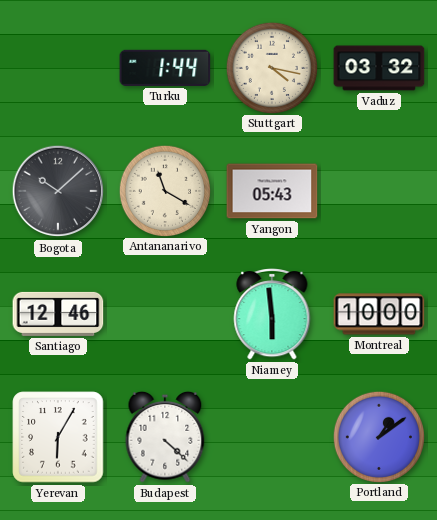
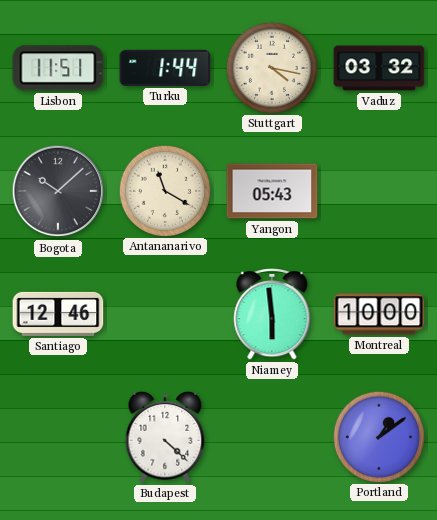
Lisbon: none -> 11:51
Yerevan: 6:05 -> none
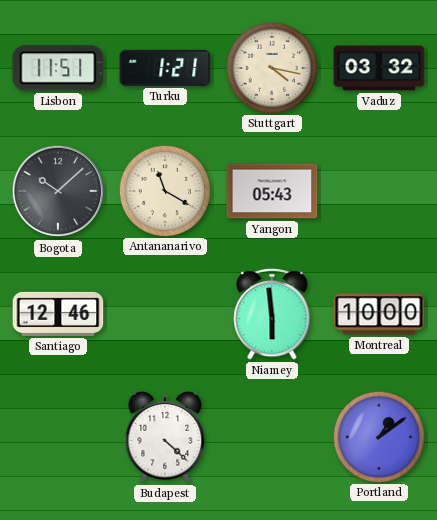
Turku: 1:44 -> 1:21
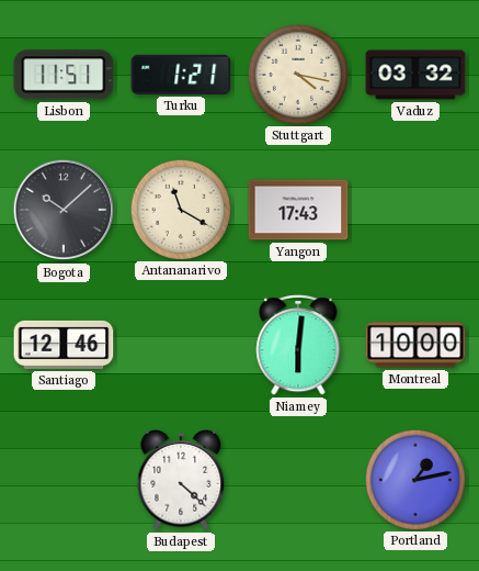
Yangon: 05:43 -> 17:43
Niamey: 5:59 -> 6:01
Portland: 1:09 -> 1:13
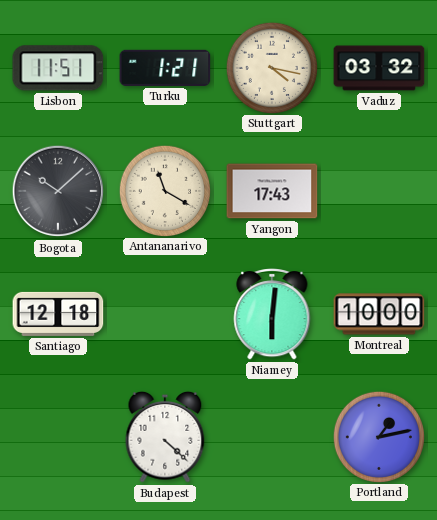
Santiago: 12:46 -> 12:18
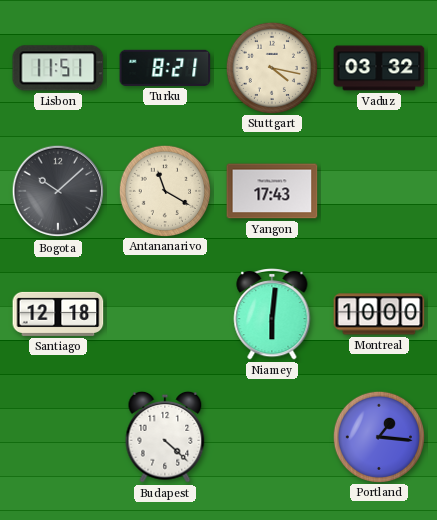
Turku: 1:21 -> 8:21
Portland: 1:13 -> 1:16
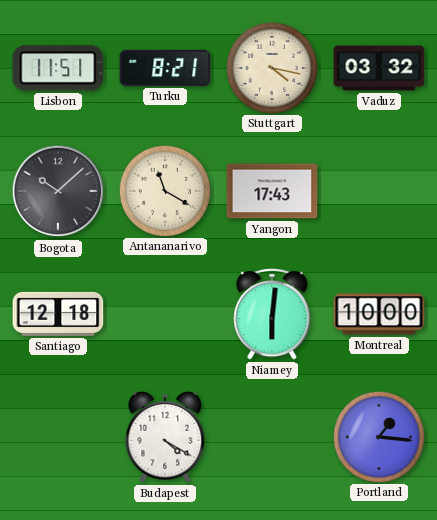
Budapest: 4:22 -> 4:20
